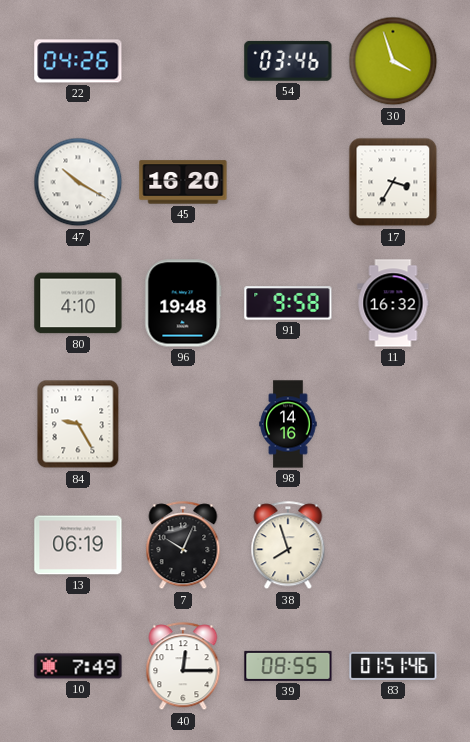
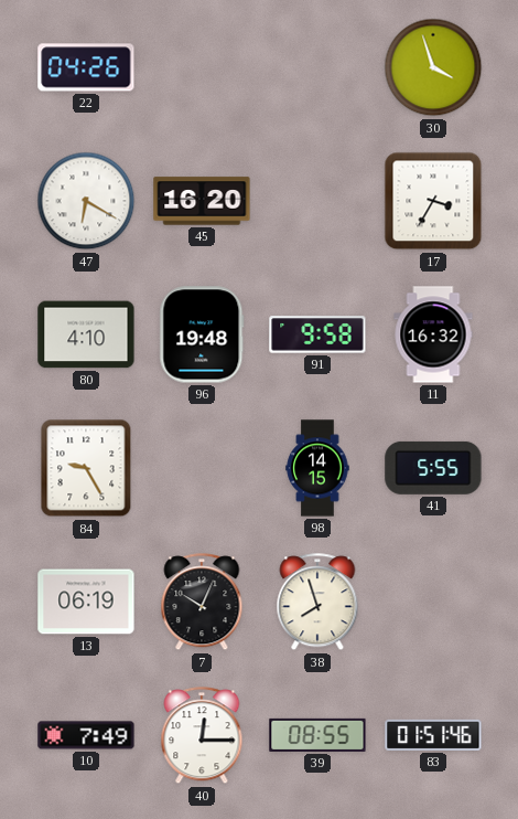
54: 03:46 -> none
47: 10:20 -> 6:20
98: 14:16 -> 14:15
41: none -> 5:55
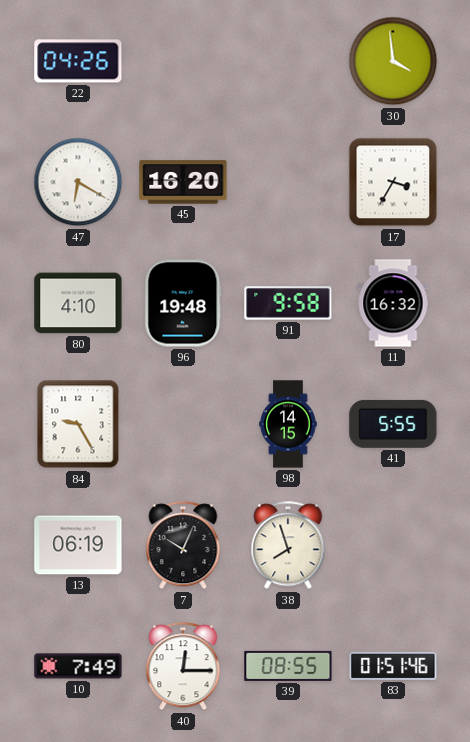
30: 3:57 -> 3:59
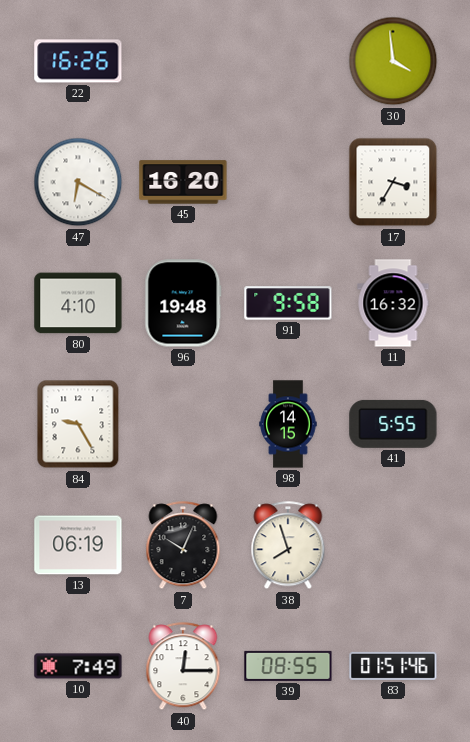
22: 04:26 -> 16:26
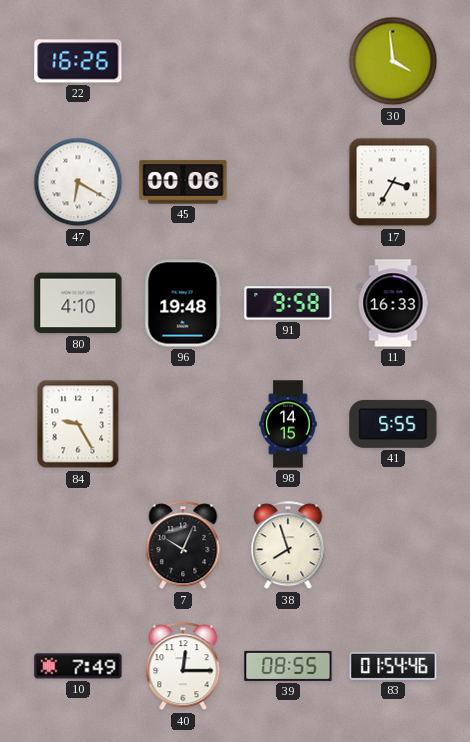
45: 16:20 -> 00:06
11: 16:32 -> 16:33
13: 06:19 -> none
83: 01:51 -> 01:54
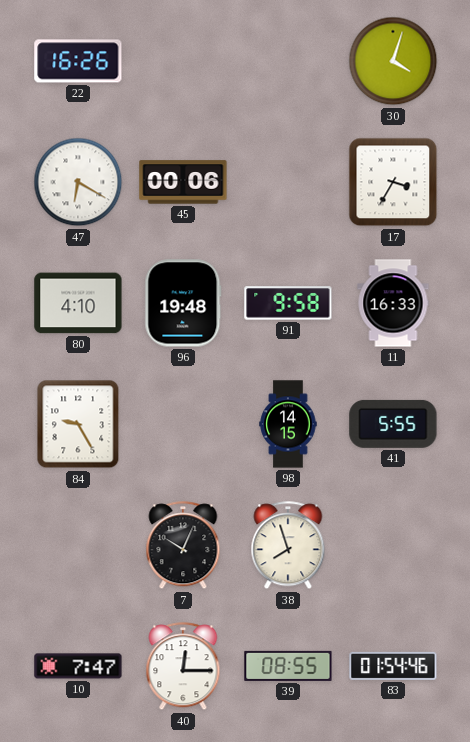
30: 3:59 -> 4:03
10: 7:49 -> 7:47
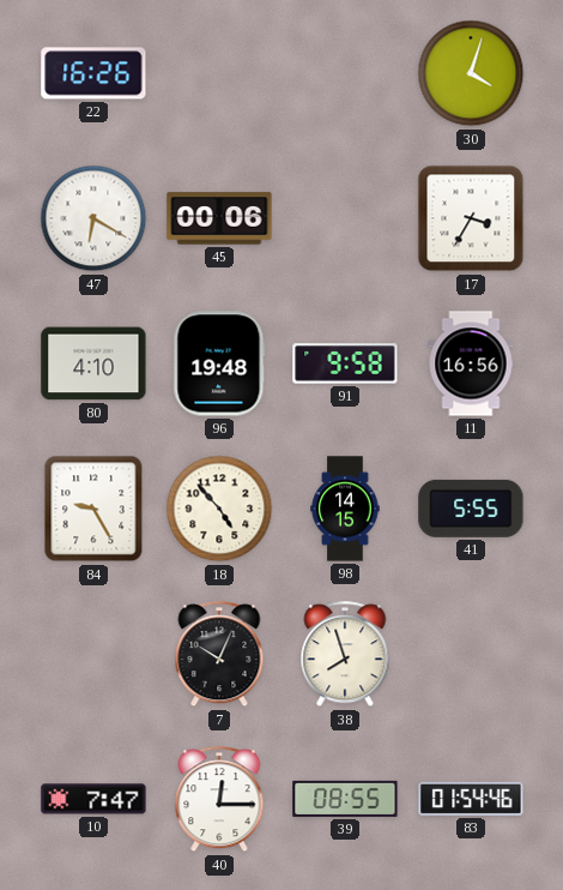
11: 16:33 -> 16:56
18: none -> 4:53
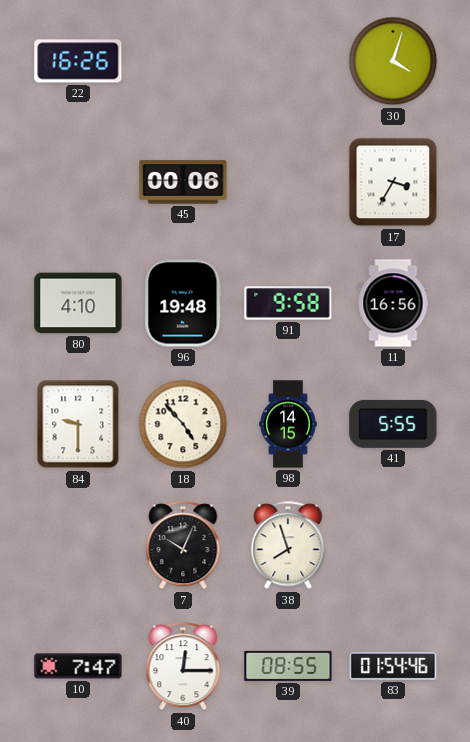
47: 6:20 -> none
84: 9:25 -> 9:30
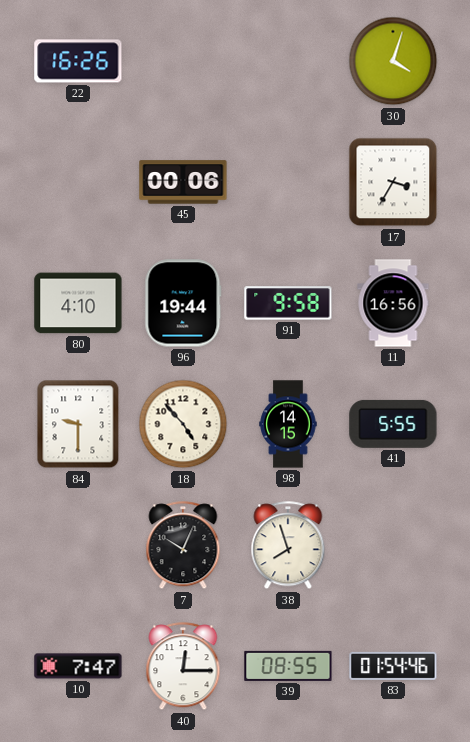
96: 19:48 -> 19:44
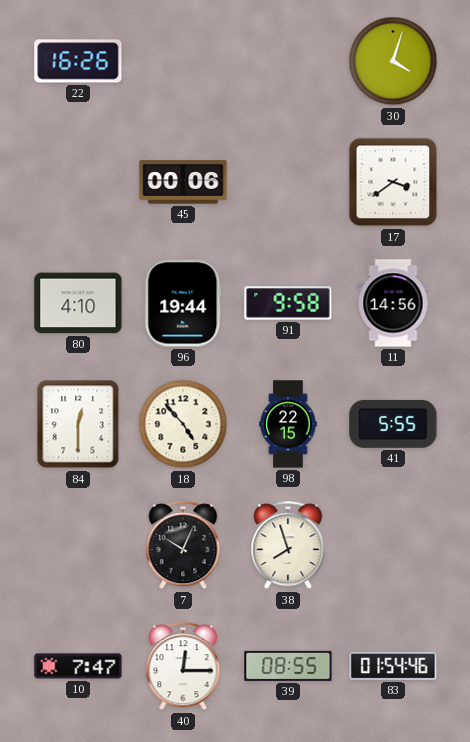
17: 3:35 -> 3:39
11: 16:56 -> 14:56
84: 9:30 -> 12:30
98: 14:15 -> 22:15
